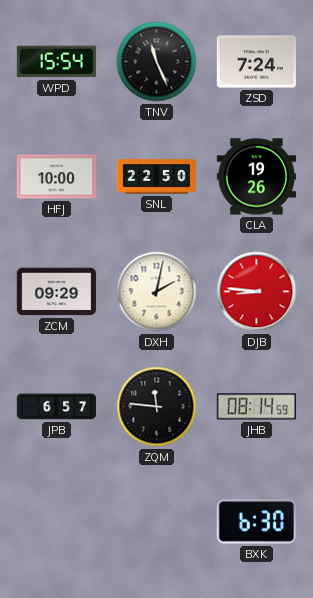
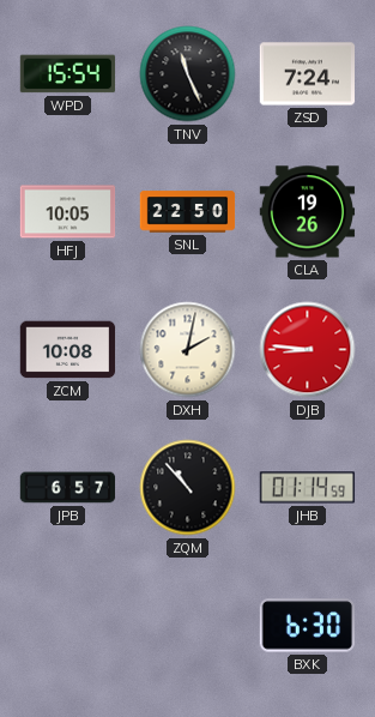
HFJ: 10:00 -> 10:05
ZCM: 09:29 -> 10:08
ZQM: 11:46 -> 10:53
JHB: 08:14 -> 01:14
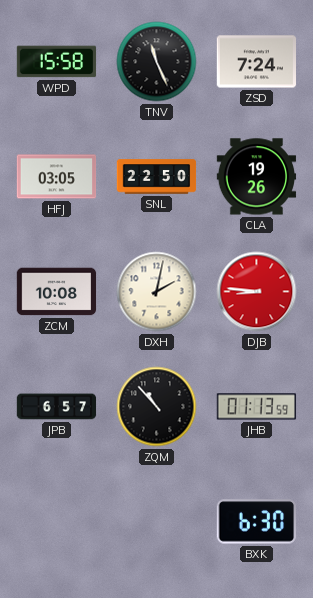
WPD: 15:54 -> 15:58
HFJ: 10:05 -> 03:05
JHB: 01:14 -> 01:13
